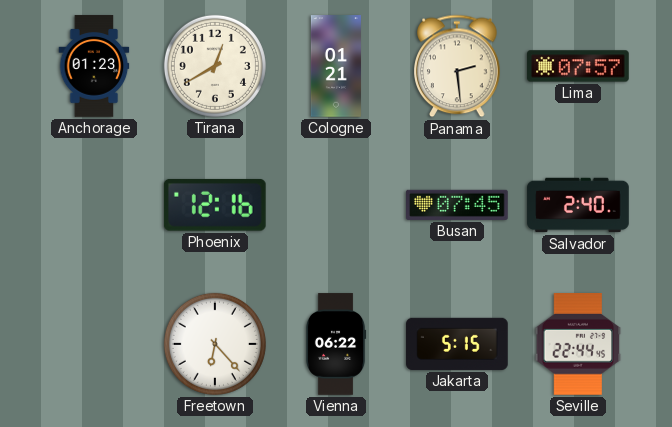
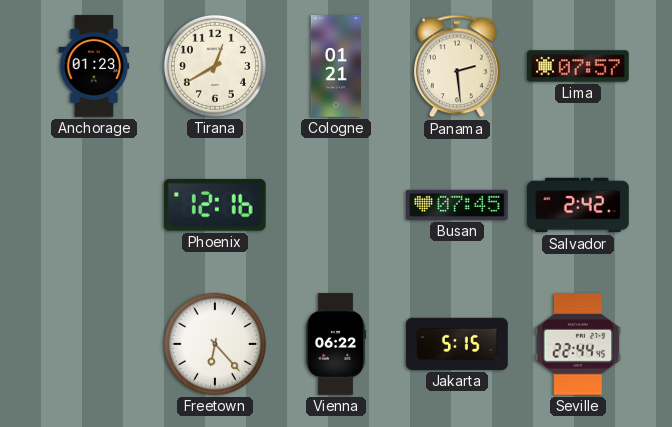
Salvador: 2:40 -> 2:42
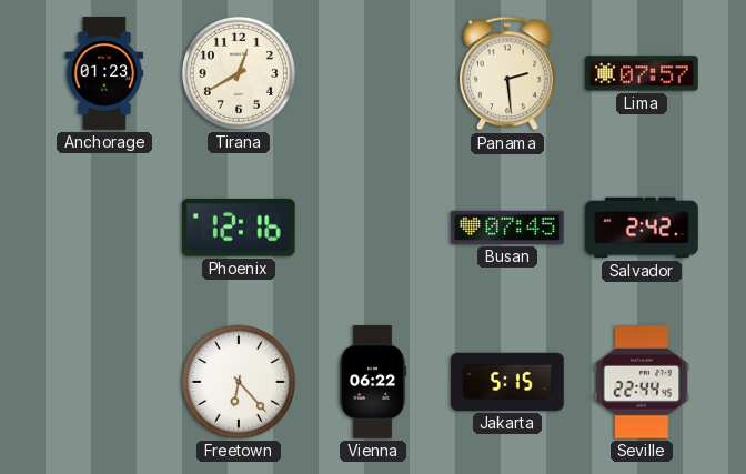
Cologne: 01:21 -> none
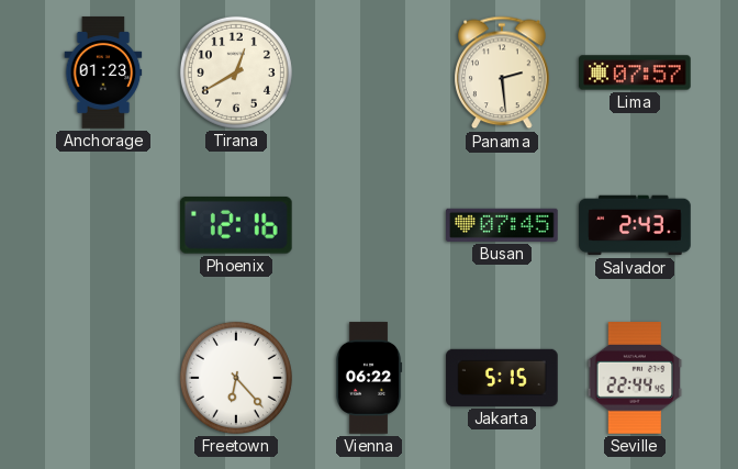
Salvador: 2:42 -> 2:43
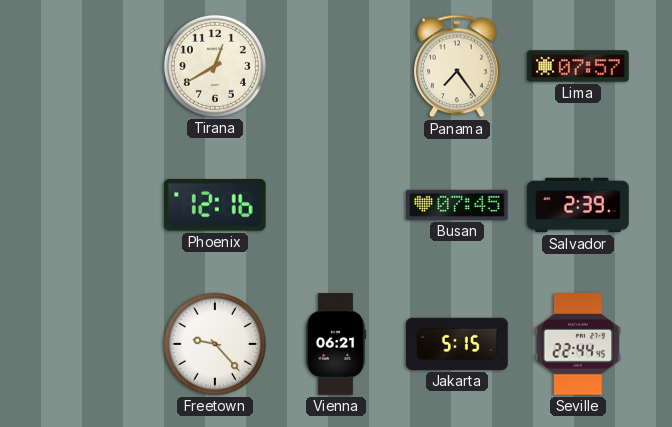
Anchorage: 01:23 -> none
Panama: 2:29 -> 7:24
Salvador: 2:43 -> 2:39
Freetown: 6:23 -> 9:23
Vienna: 06:22 -> 06:21
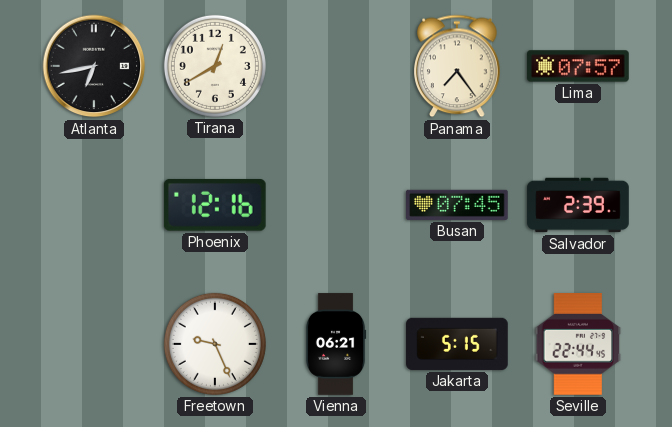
Atlanta: none -> 6:43
Freetown: 9:23 -> 9:26
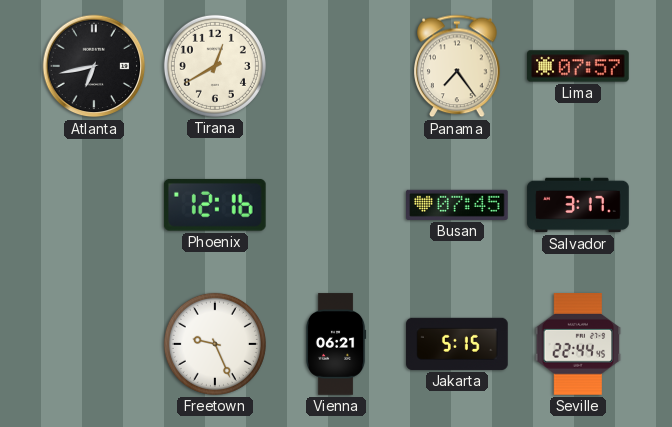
Salvador: 2:39 -> 3:17
